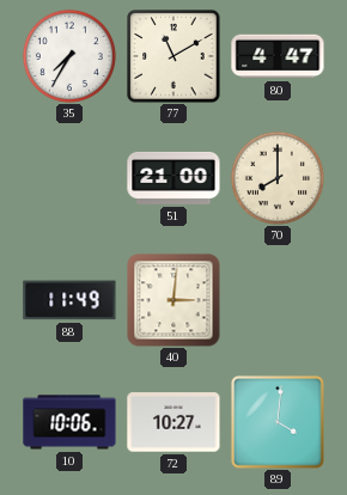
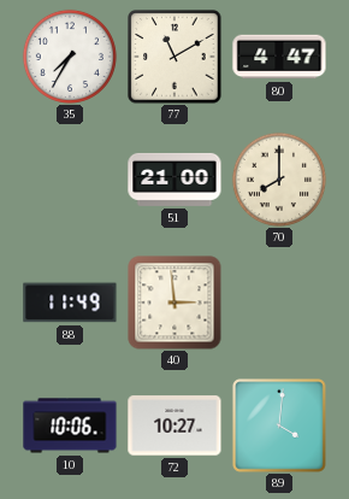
40: 3:01 -> 2:59
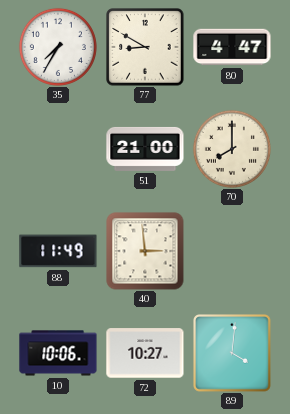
77: 11:10 -> 8:50
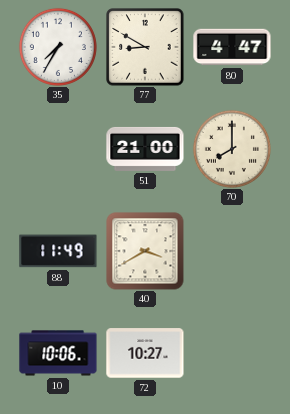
40: 2:59 -> 3:40
89: 4:01 -> none
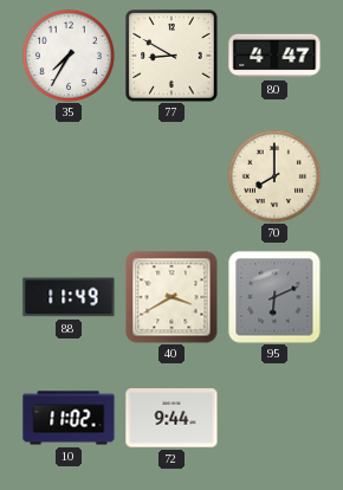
51: 21:00 -> none
95: none -> 6:11
10: 10:06 -> 11:02
72: 10:27 -> 9:44
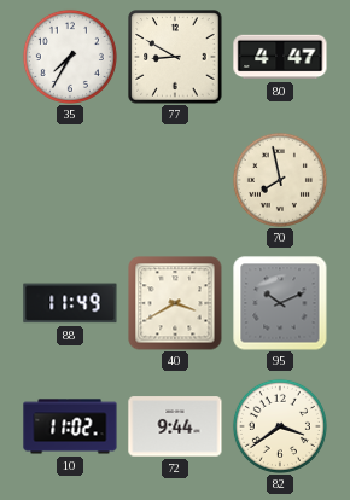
70: 8:00 -> 7:58
95: 6:11 -> 10:11
82: none -> 3:39
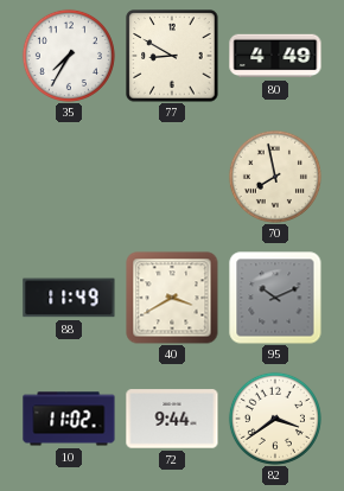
80: 4:47 -> 4:49
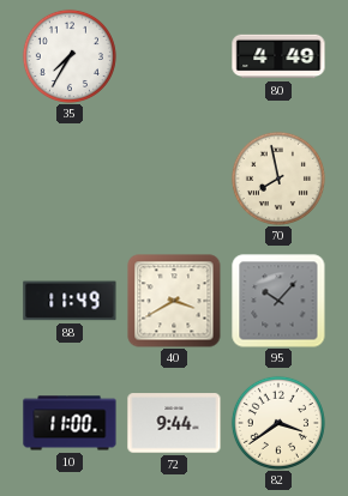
77: 8:50 -> none
95: 10:11 -> 10:07
10: 11:02 -> 11:00
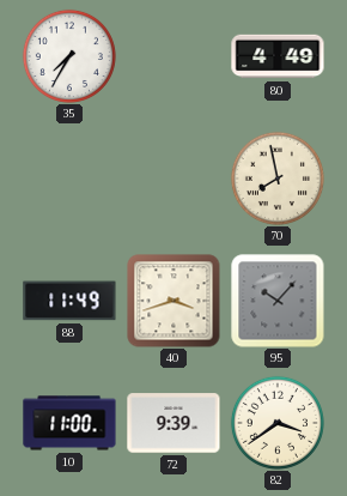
40: 3:40 -> 3:42
72: 9:44 -> 9:39
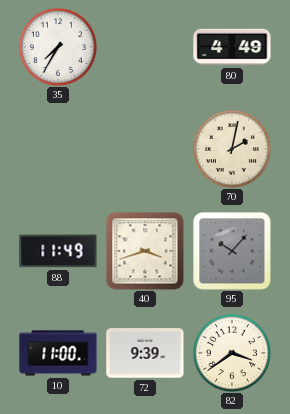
70: 7:58 -> 2:02
